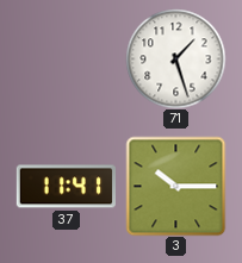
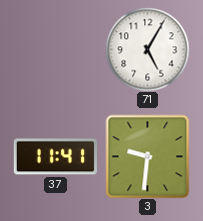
71: 1:27 -> 5:05
3: 10:15 -> 9:31
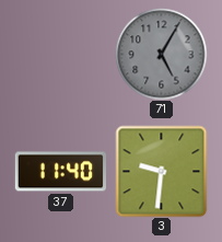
71 dial: white -> grey
37: 11:41 -> 11:40
